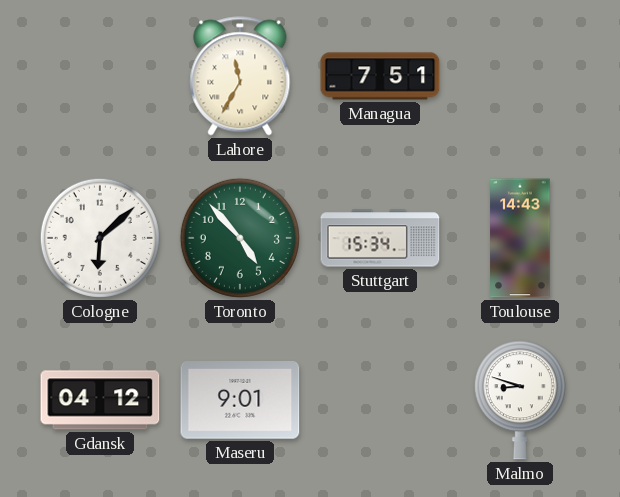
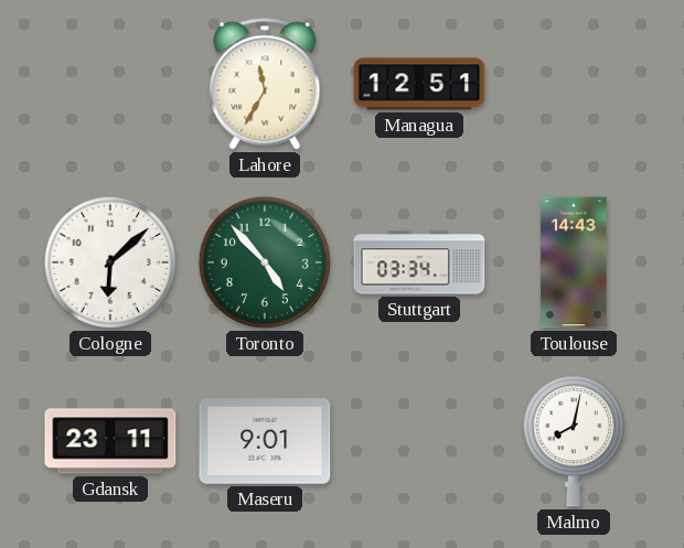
Managua: 7:51 -> 12:51
Stuttgart: 15:34 -> 03:34
Gdansk: 04:12 -> 23:11
Malmo: 8:48 -> 8:02
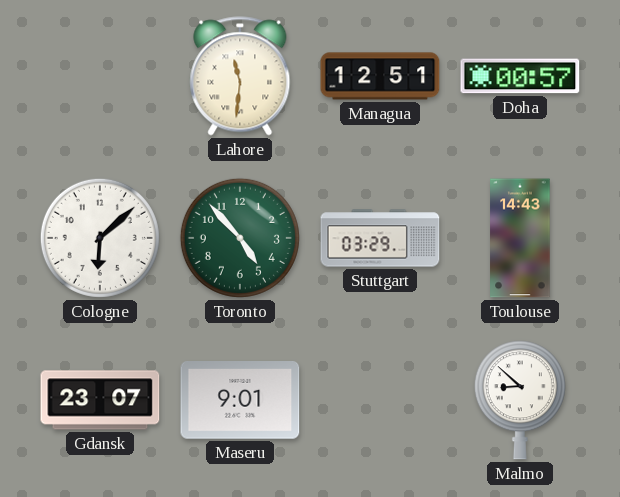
Lahore: 11:35 -> 11:31
Doha: none -> 00:57
Stuttgart: 03:34 -> 03:29
Gdansk: 23:11 -> 23:07
Malmo: 8:02 -> 8:52
